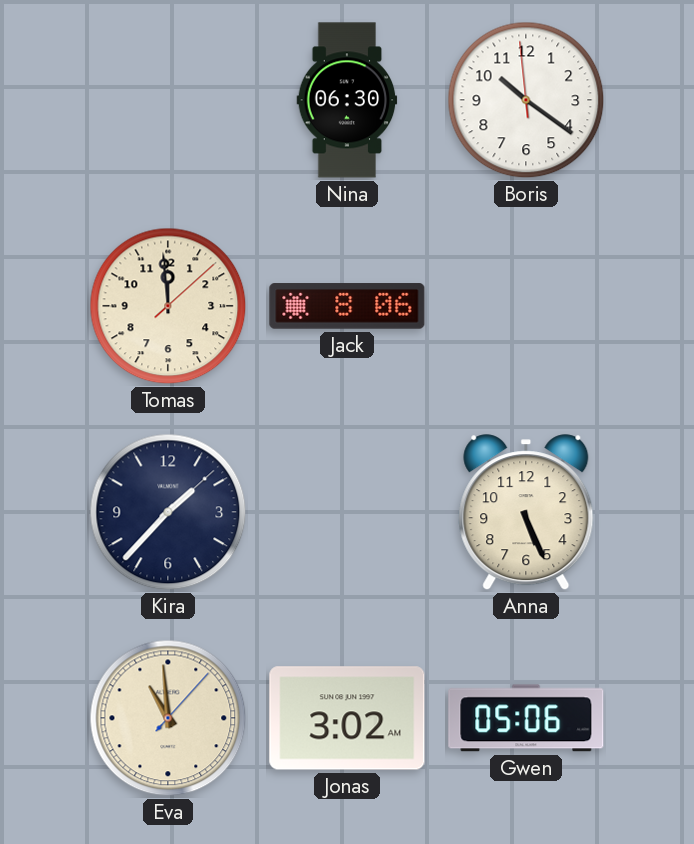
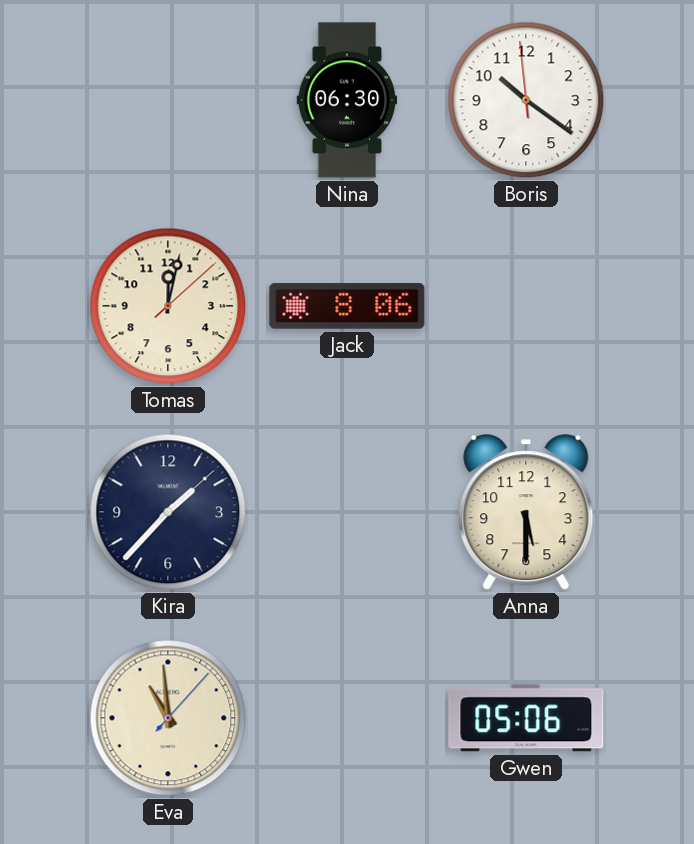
Tomas: 11:59 -> 12:02
Anna: 5:26 -> 5:30
Jonas: 3:02 -> none
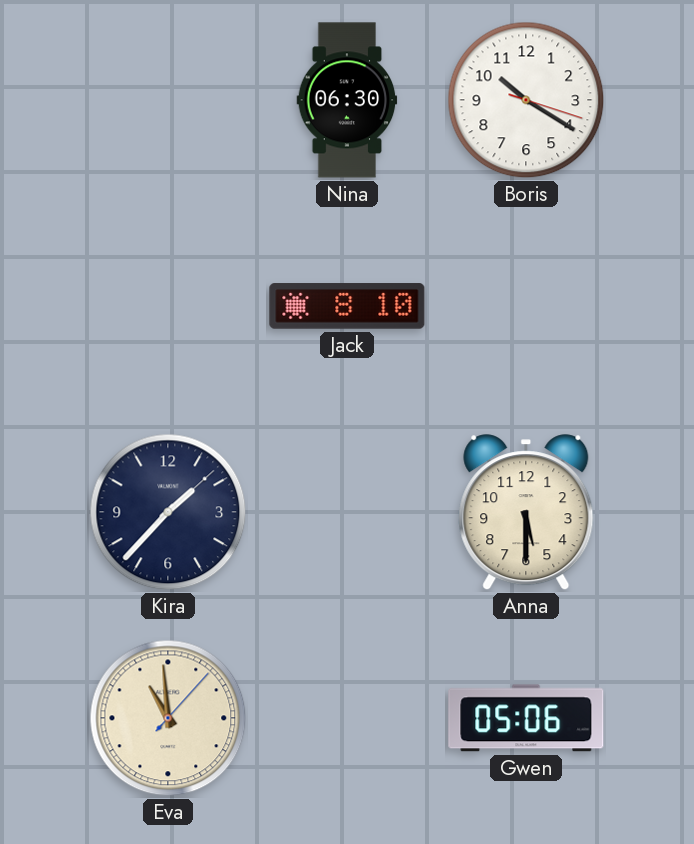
Boris: 10:20:59 -> 10:20:18
Tomas: 12:02 -> none
Jack: 8:06 -> 8:10
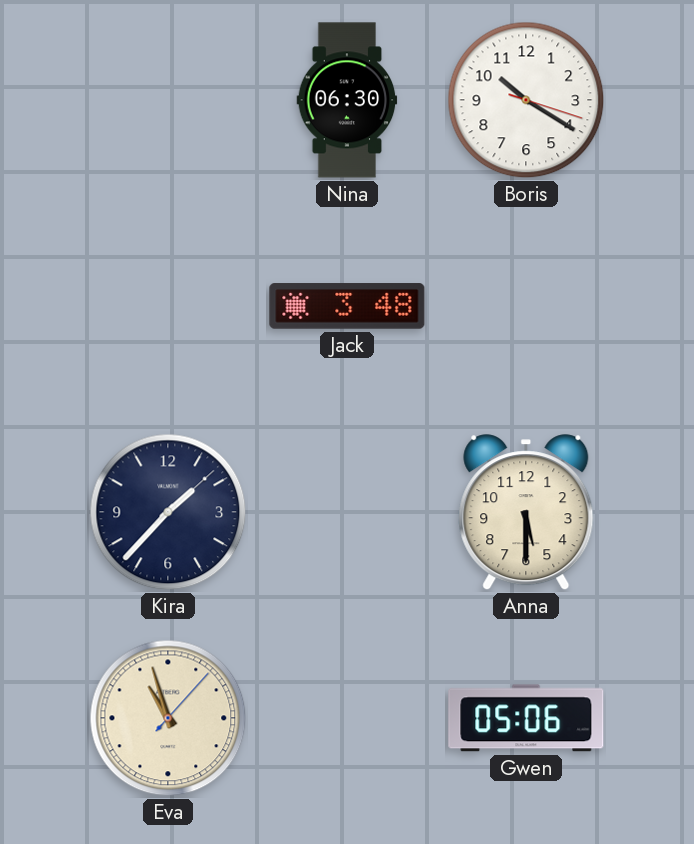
Jack: 8:10 -> 3:48
Eva: 10:59 -> 10:57
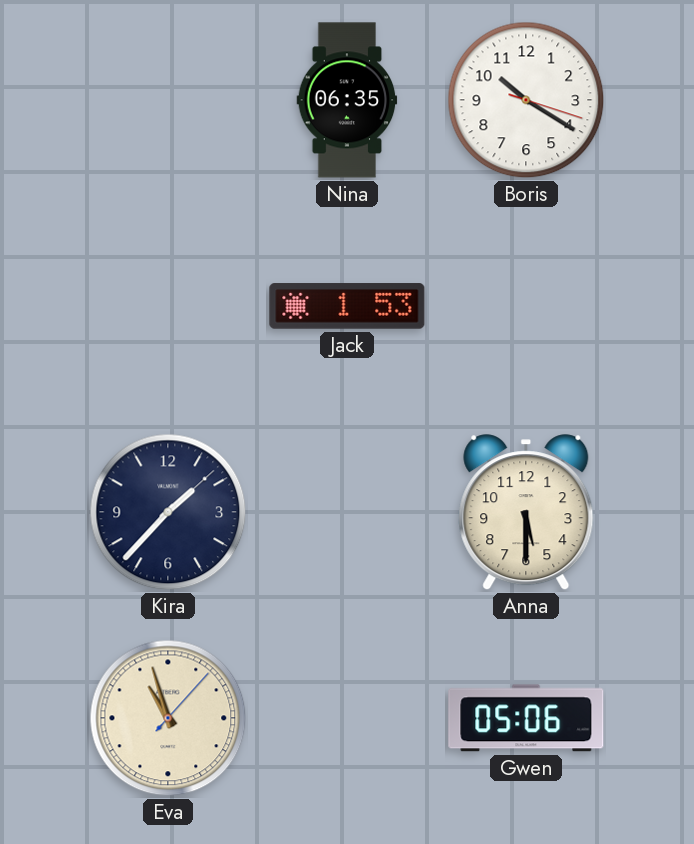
Nina: 06:30 -> 06:35
Jack: 3:48 -> 1:53
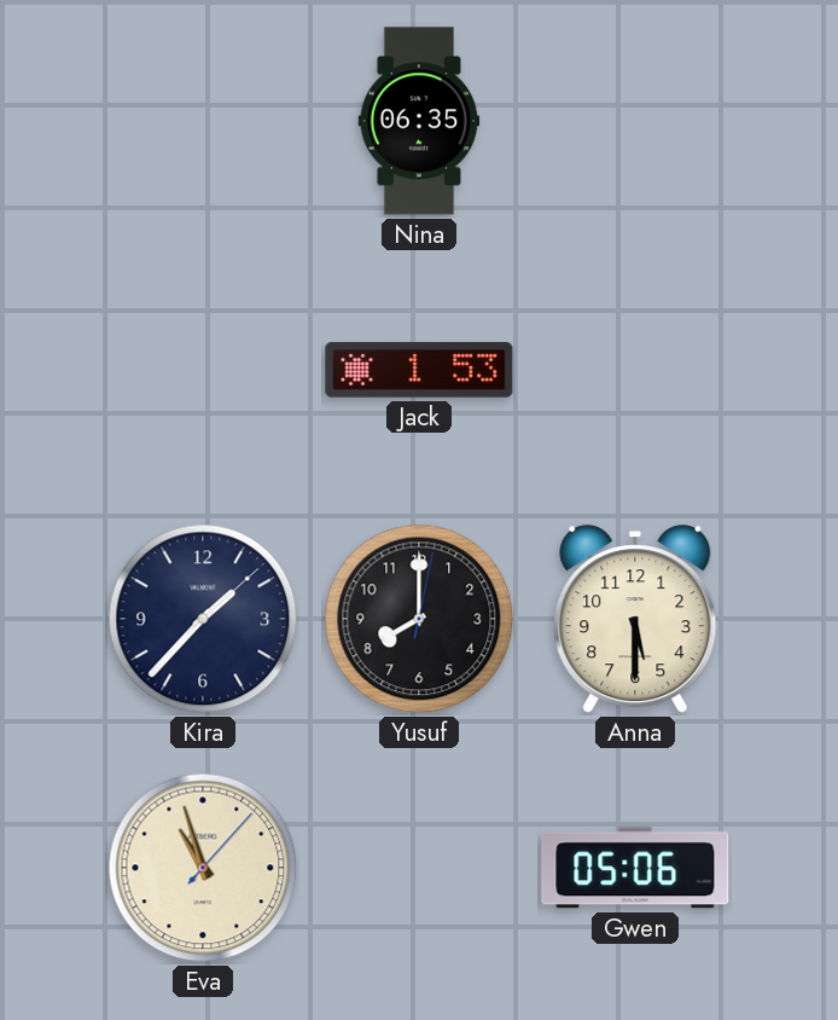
Boris: 10:20 -> none
Yusuf: none -> 8:00
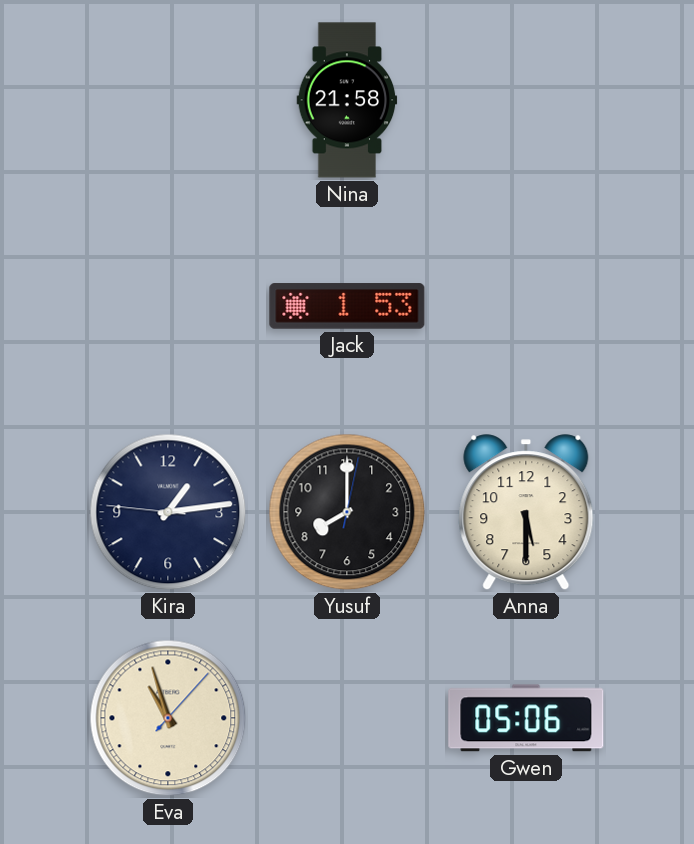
Nina: 06:35 -> 21:58
Kira: 1:37 -> 1:13
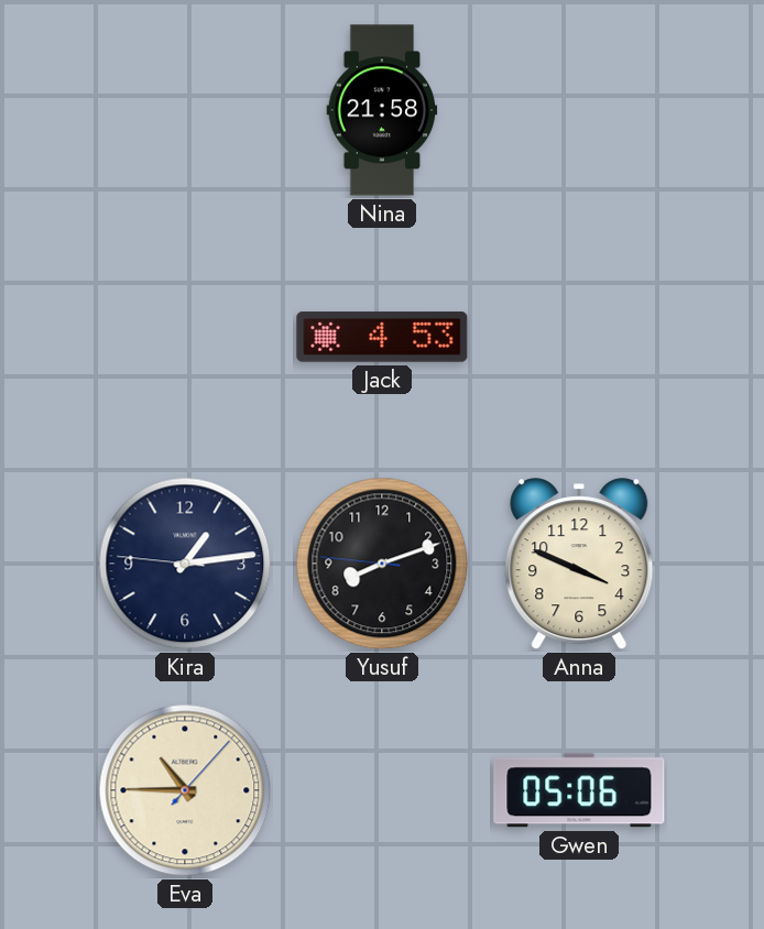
Jack: 1:53 -> 4:53
Yusuf: 8:00 -> 8:11
Anna: 5:30 -> 3:49
Eva: 10:57 -> 10:45
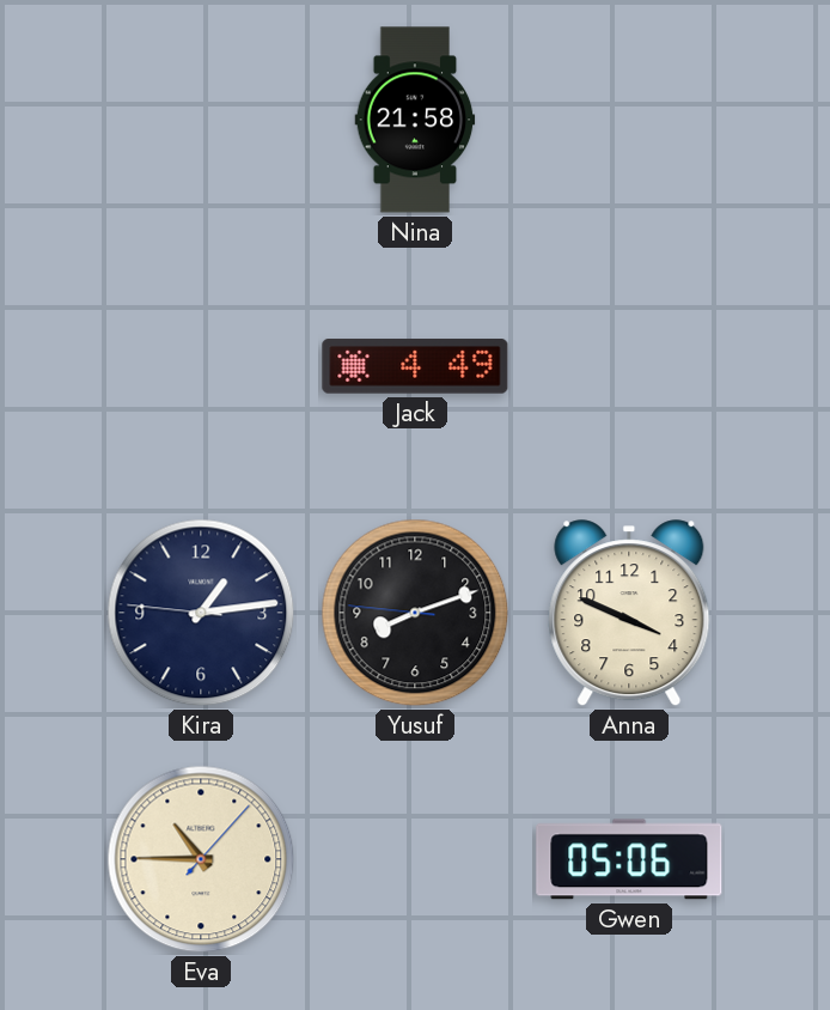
Jack: 4:53 -> 4:49
